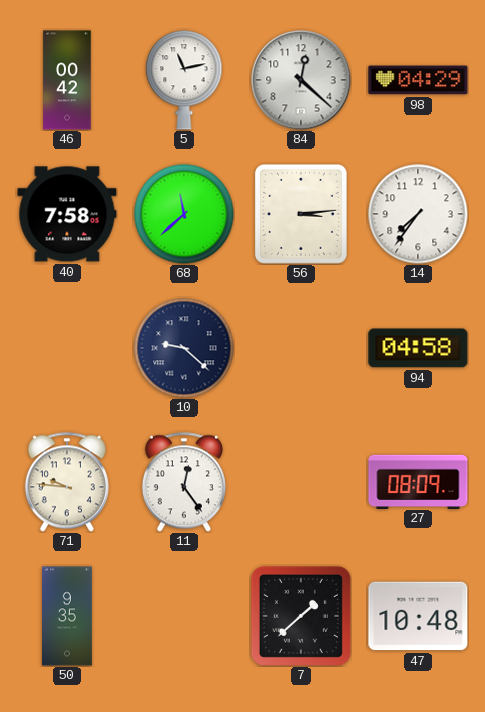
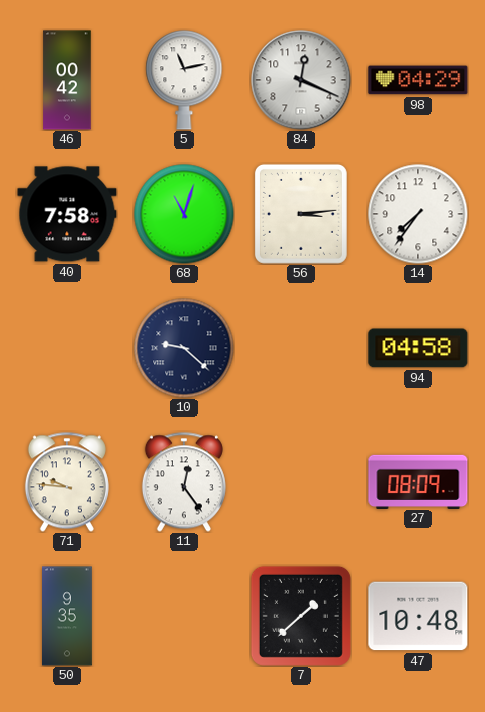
84: 12:22 -> 12:19
68: 11:38 -> 11:03
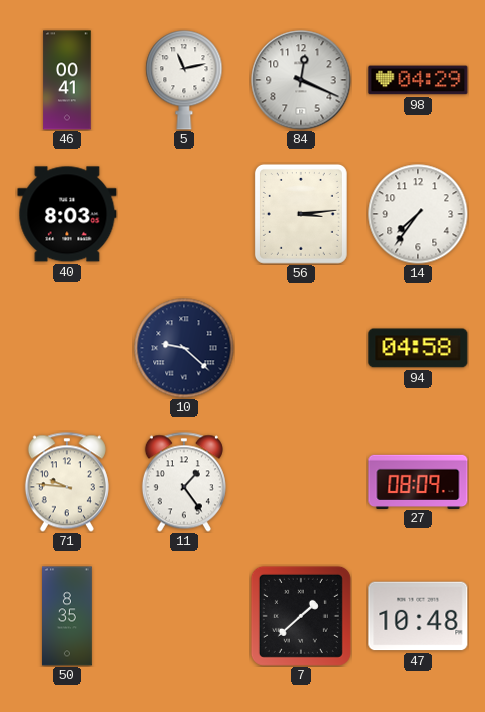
46: 00:42 -> 00:41
40: 7:58 -> 8:03
68: 11:03 -> none
11: 12:24 -> 1:24
50: 9:35 -> 8:35
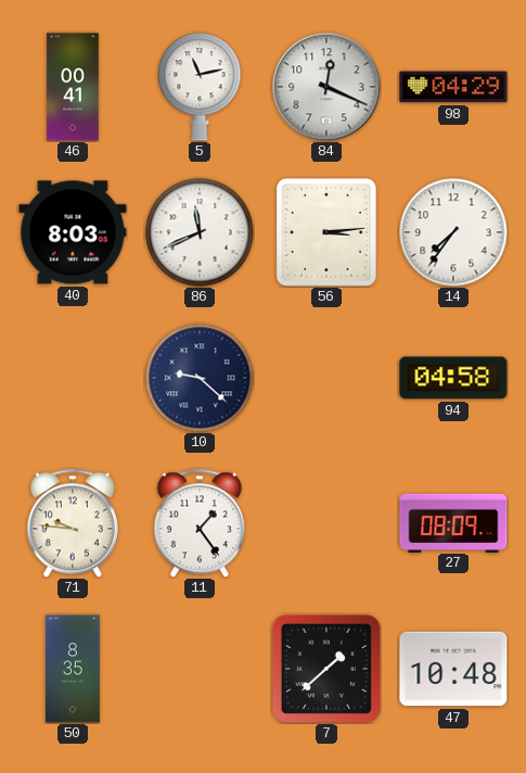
86: none -> 11:41
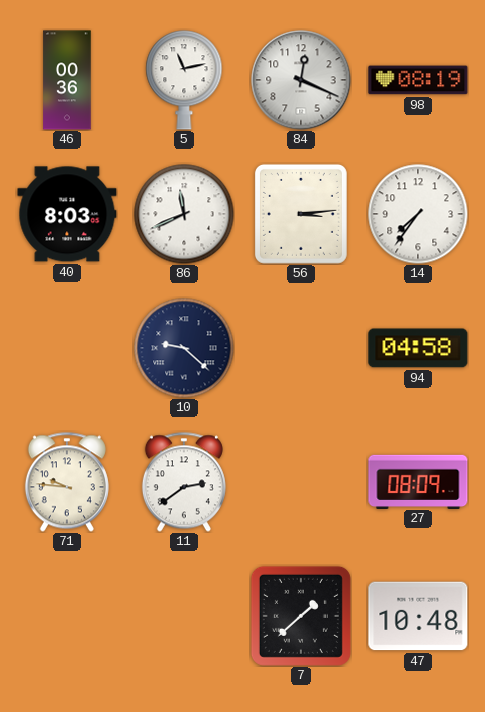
46: 00:41 -> 00:36
98: 04:29 -> 08:19
11: 1:24 -> 2:39
50: 8:35 -> none
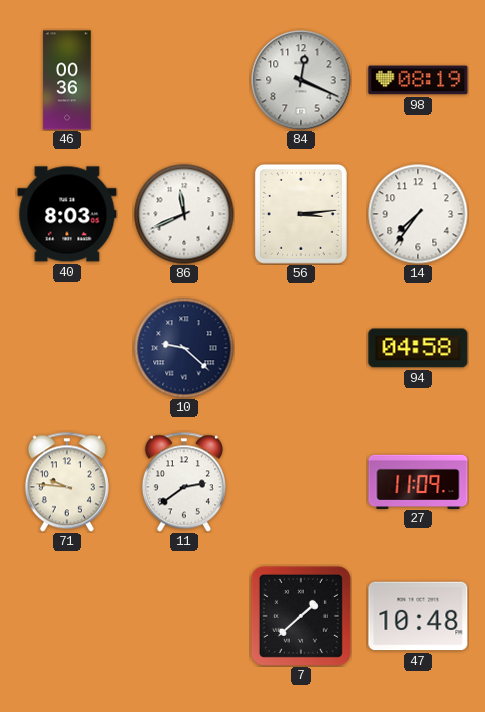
5: 11:13 -> none
27: 08:09 -> 11:09
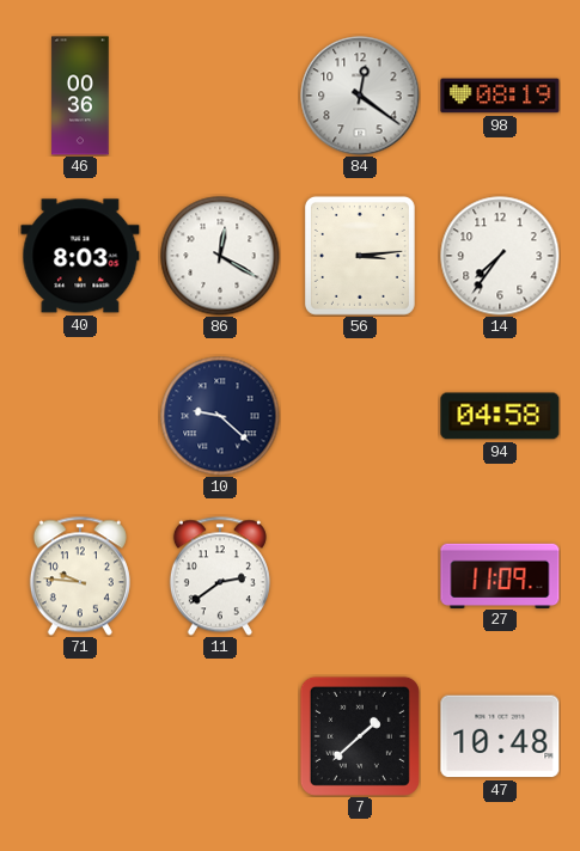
84: 12:19 -> 12:21
86: 11:41 -> 12:20
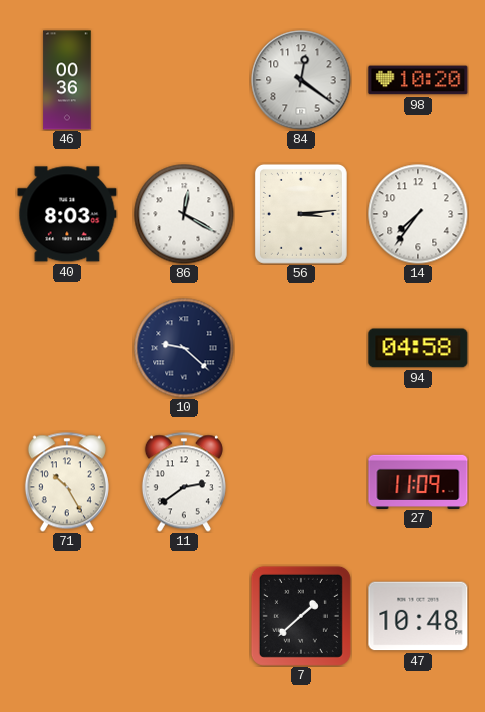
98: 08:19 -> 10:20
71: 9:46 -> 10:25
